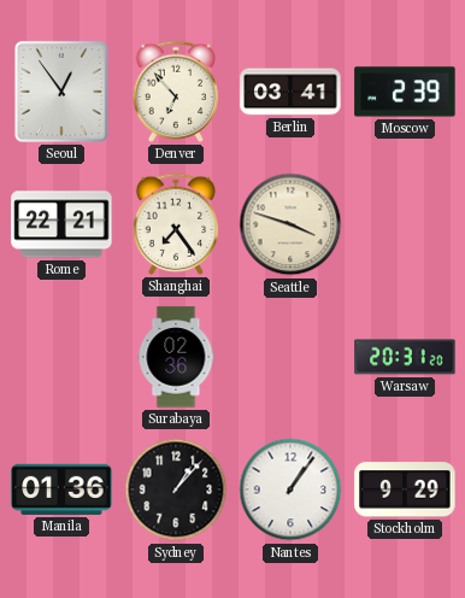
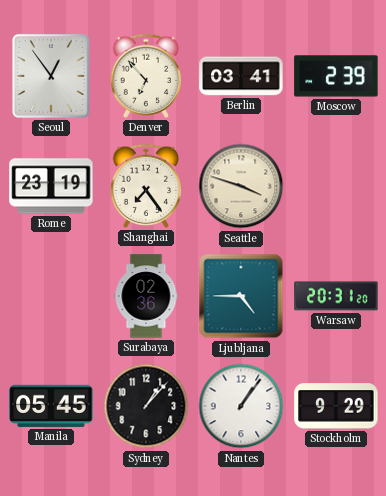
Rome: 22:21 -> 23:19
Ljubljana: none -> 4:45
Manila: 01:36 -> 05:45
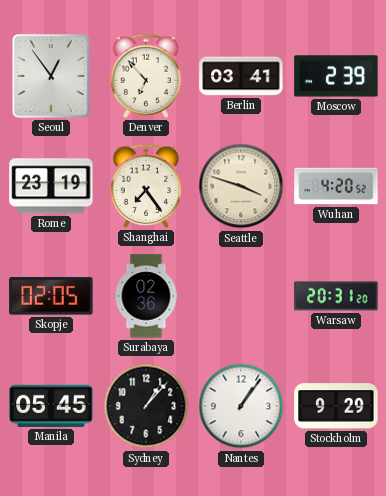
Wuhan: none -> 4:20
Skopje: none -> 02:05
Ljubljana: 4:45 -> none
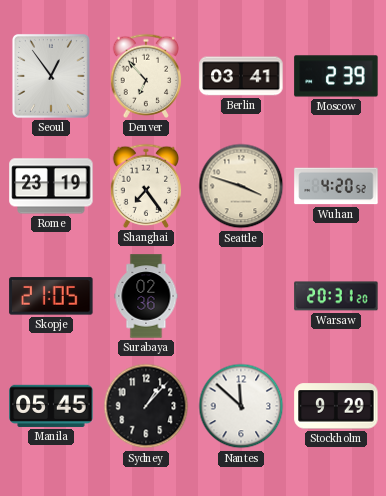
Skopje: 02:05 -> 21:05
Nantes: 1:06 -> 11:52
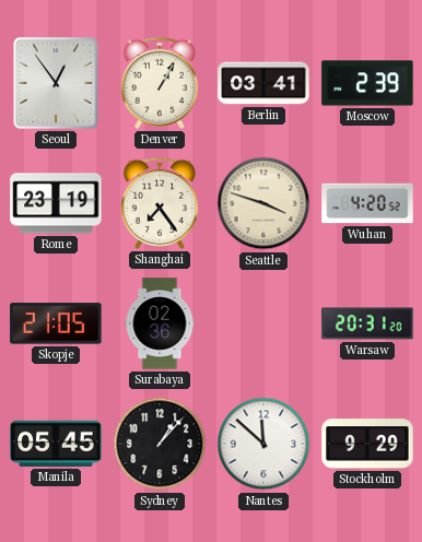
Denver: 6:53 -> 1:05
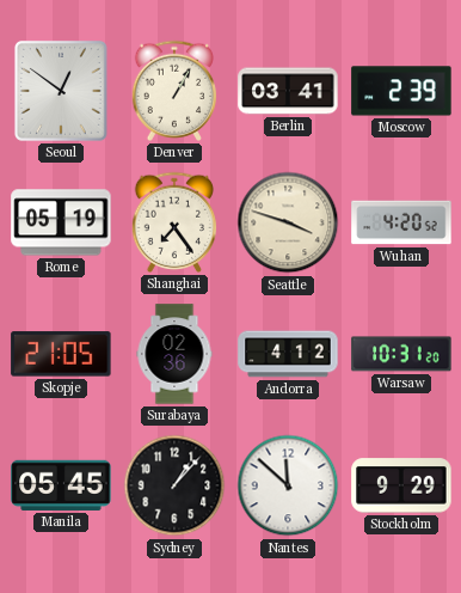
Seoul: 12:54 -> 12:51
Rome: 23:19 -> 05:19
Andorra: none -> 4:12
Warsaw: 20:31 -> 10:31
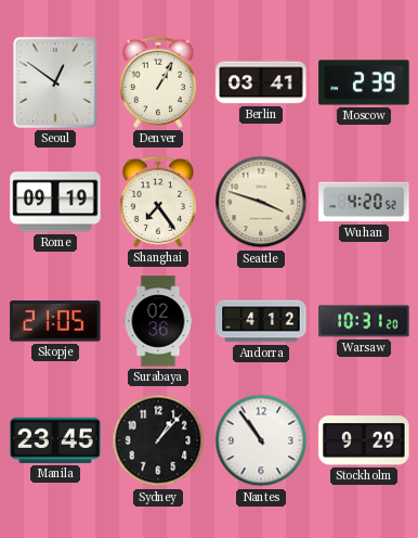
Rome: 05:19 -> 09:19
Manila: 05:45 -> 23:45
Nantes: 11:52 -> 10:54
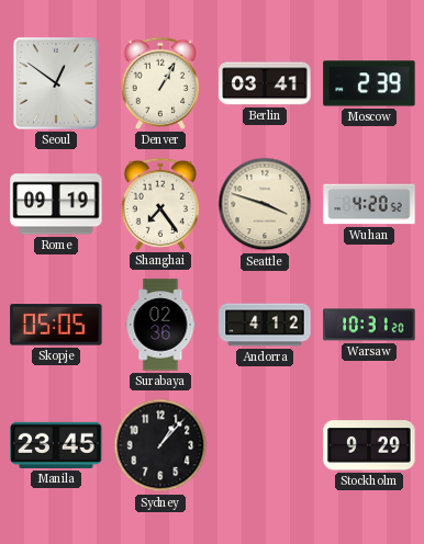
Skopje: 21:05 -> 05:05
Nantes: 10:54 -> none
